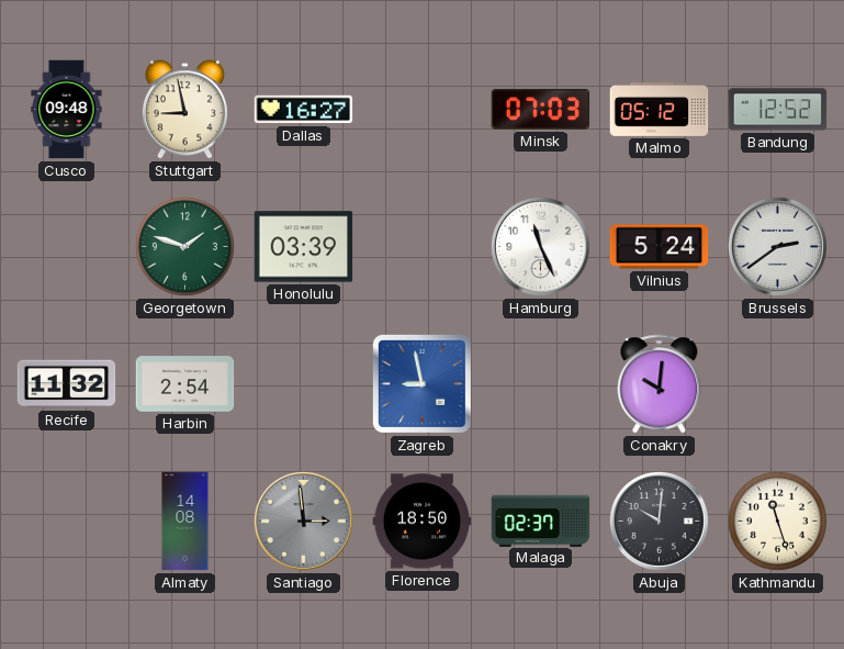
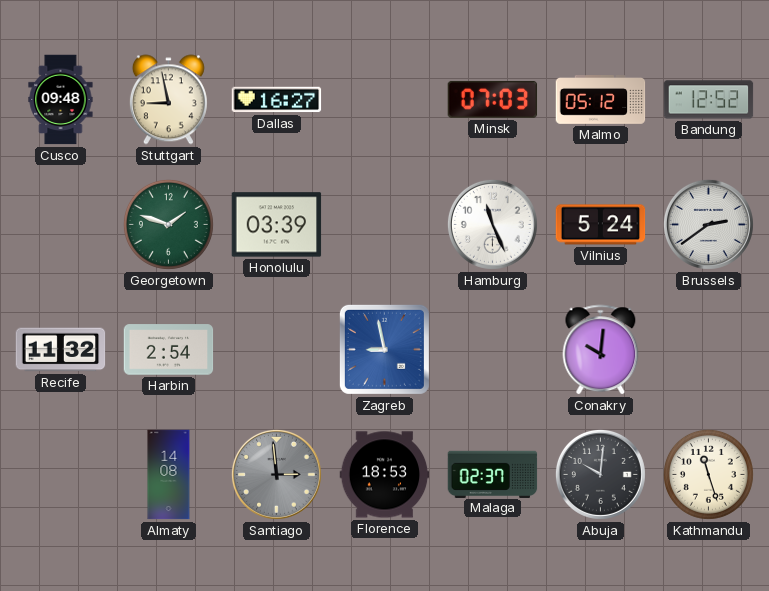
Florence: 18:50 -> 18:53
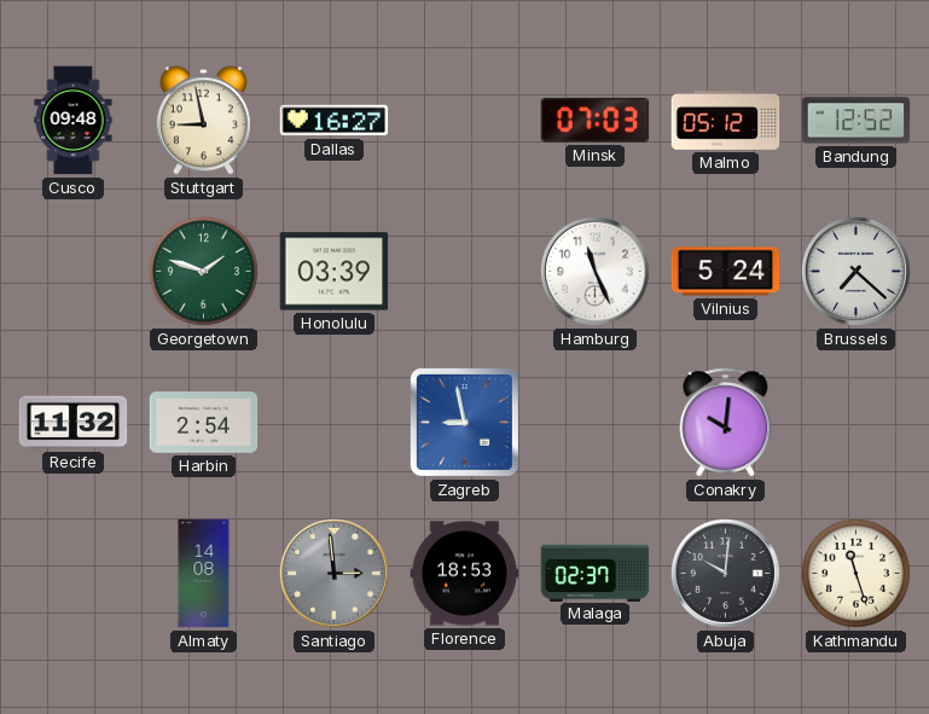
Brussels: 2:39 -> 7:22
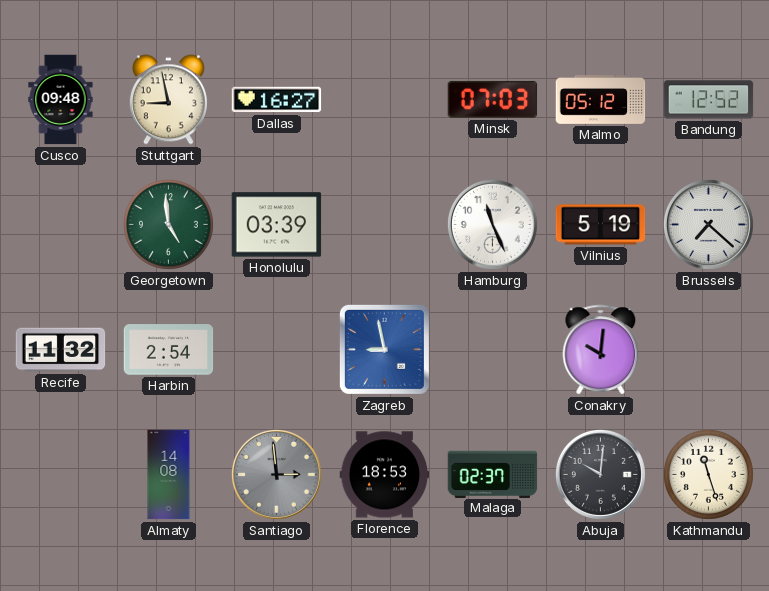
Georgetown: 1:48 -> 4:59
Vilnius: 5:24 -> 5:19
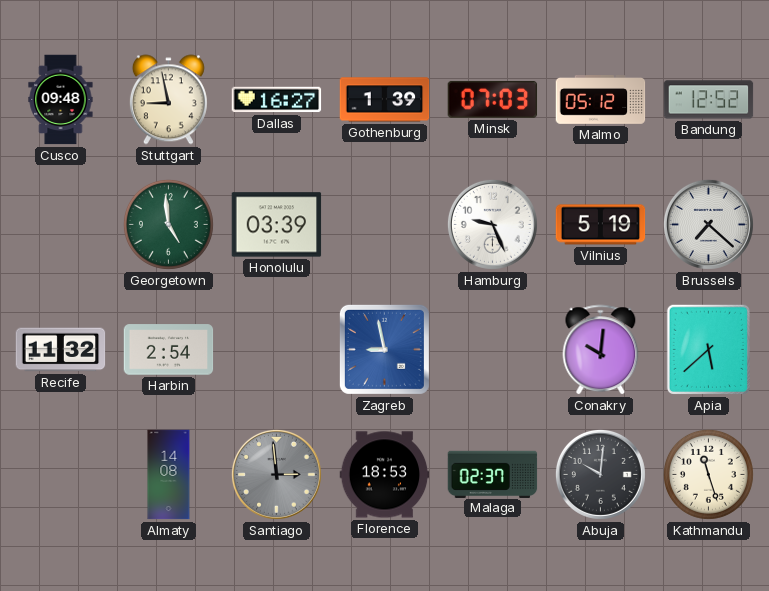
Gothenburg: none -> 1:39
Hamburg: 11:26 -> 9:26
Apia: none -> 5:38
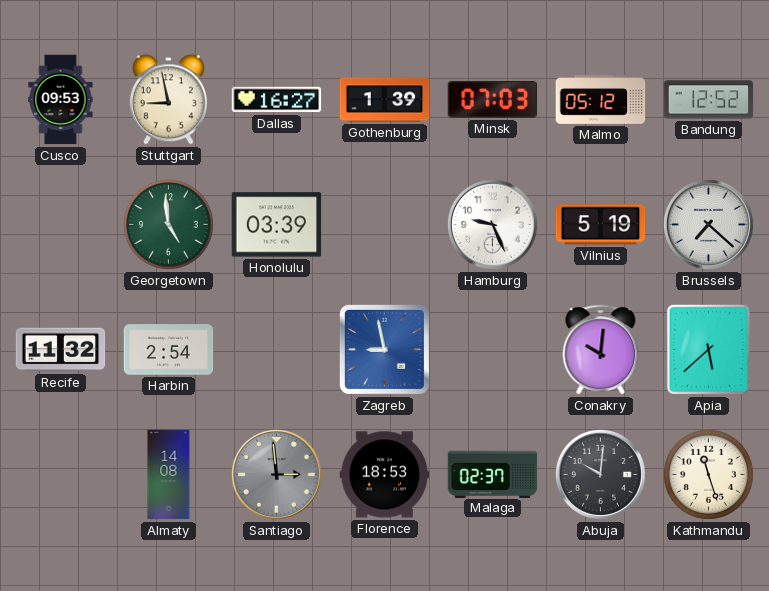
Cusco: 09:48 -> 09:53
